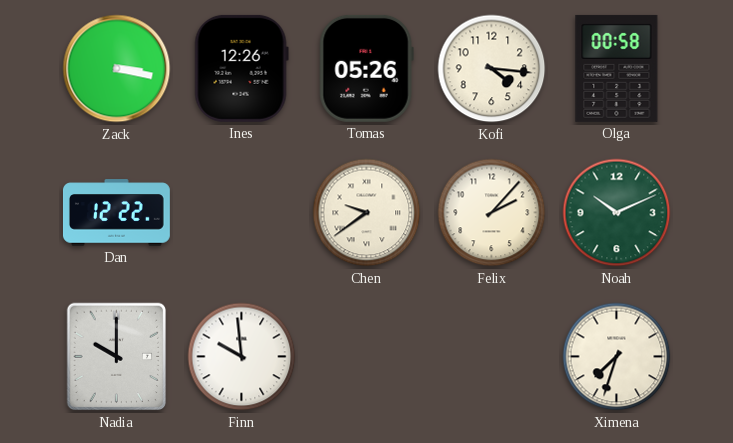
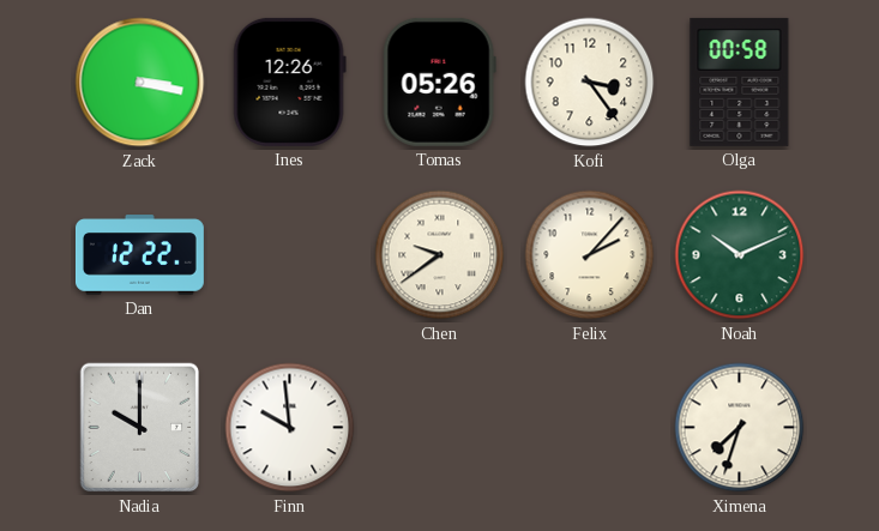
Kofi: 4:16 -> 3:24
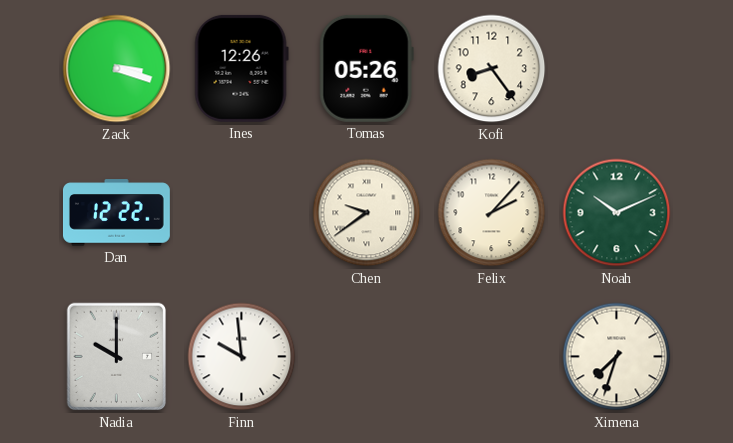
Zack: 3:17 -> 3:18
Kofi: 3:24 -> 8:24
Olga: 00:58 -> none
